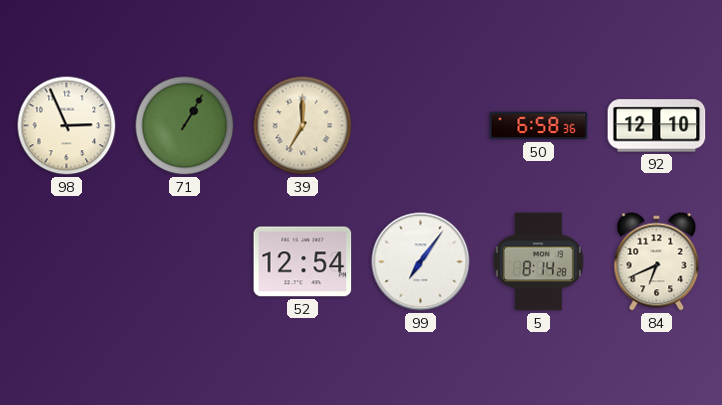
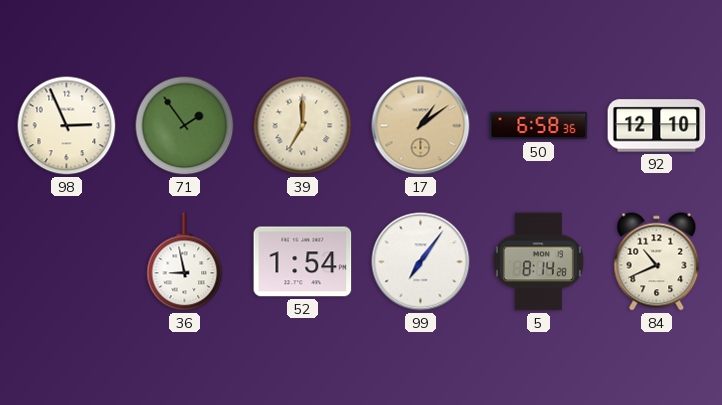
71: 1:05 -> 1:54
17: none -> 1:09
36: none -> 8:58
52: 12:54 -> 1:54
84: 6:41 -> 10:41
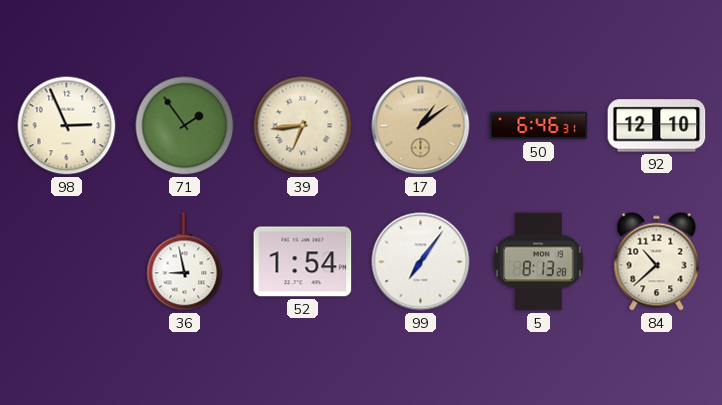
39: 7:00 -> 6:44
50: 6:58 -> 6:46
5: 8:14 -> 8:13
84: 10:41 -> 10:38
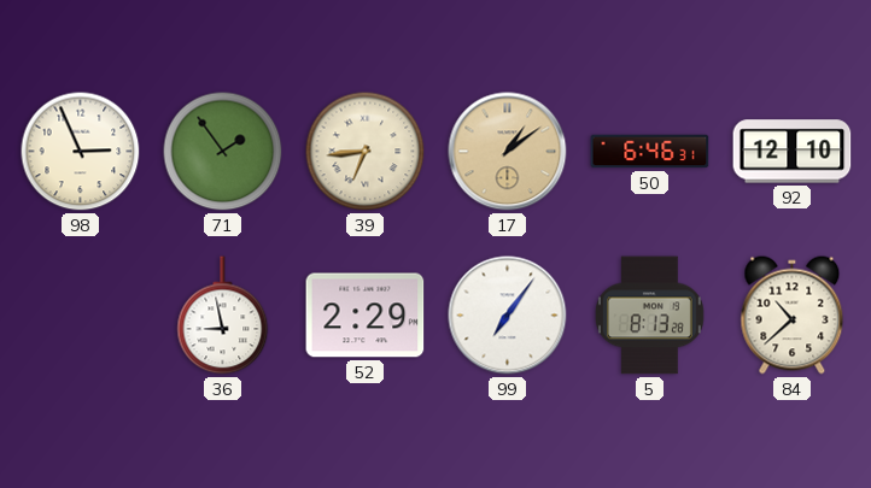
52: 1:54 -> 2:29
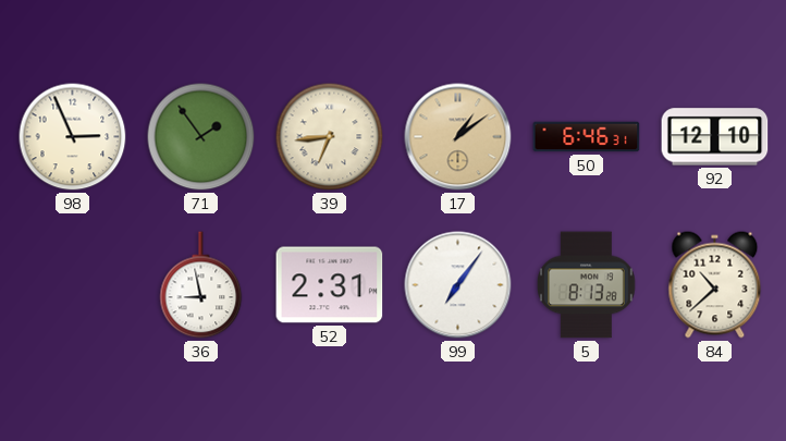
52: 2:29 -> 2:31
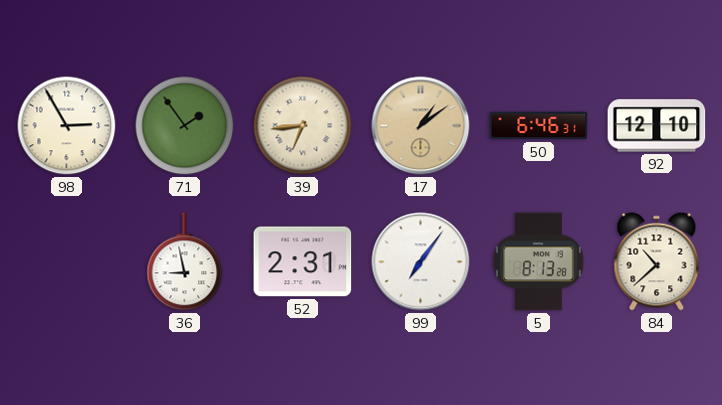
98: 2:56 -> 2:55
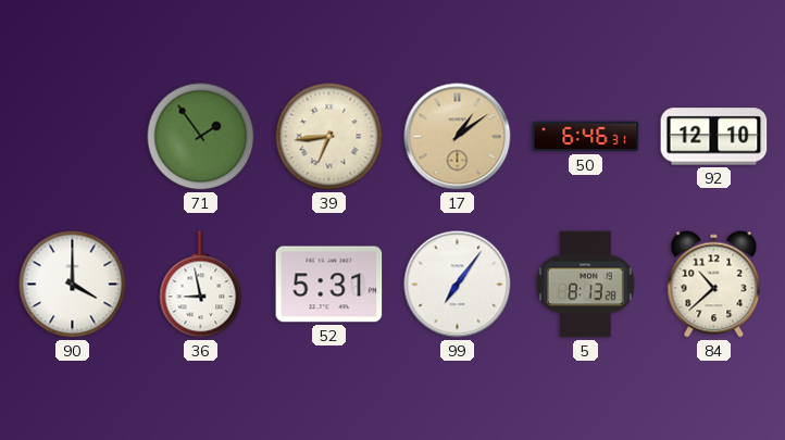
98: 2:55 -> none
90: none -> 4:00
52: 2:31 -> 5:31
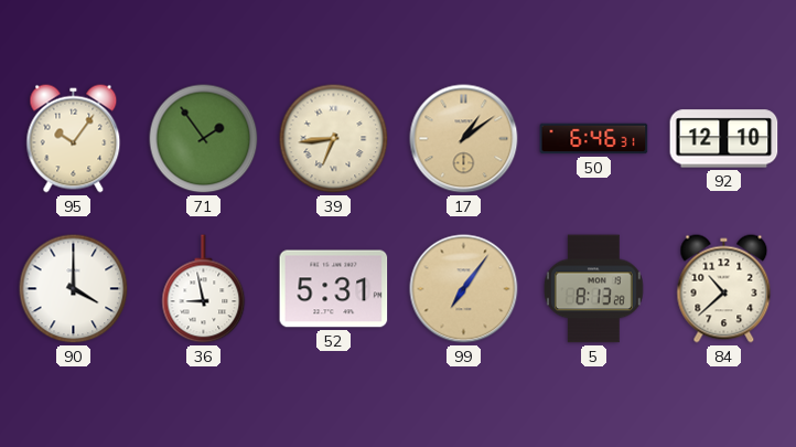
95: none -> 10:06
99 dial: white -> champagne
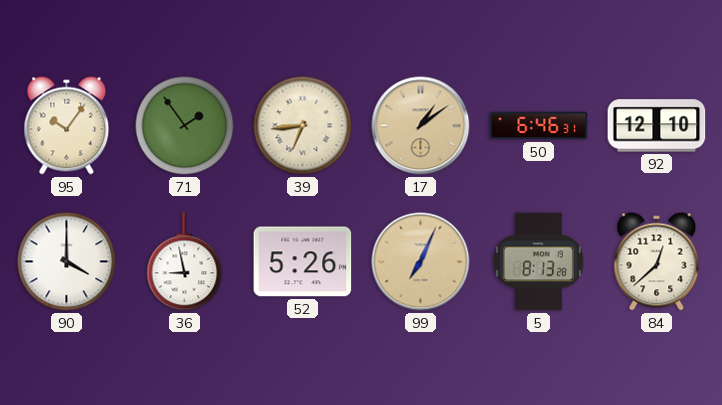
52: 5:31 -> 5:26
99: 7:06 -> 7:04
84: 10:38 -> 12:38
